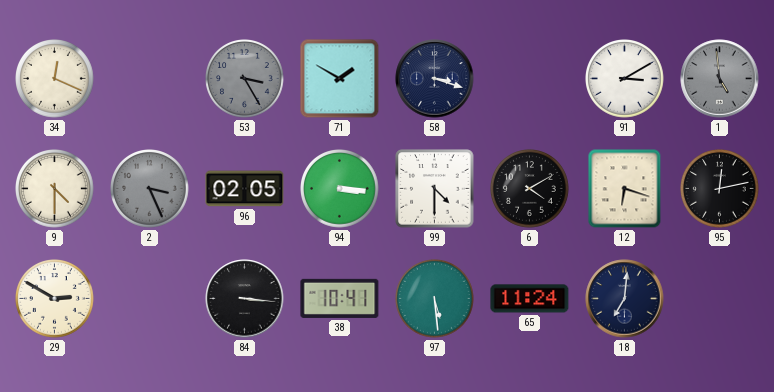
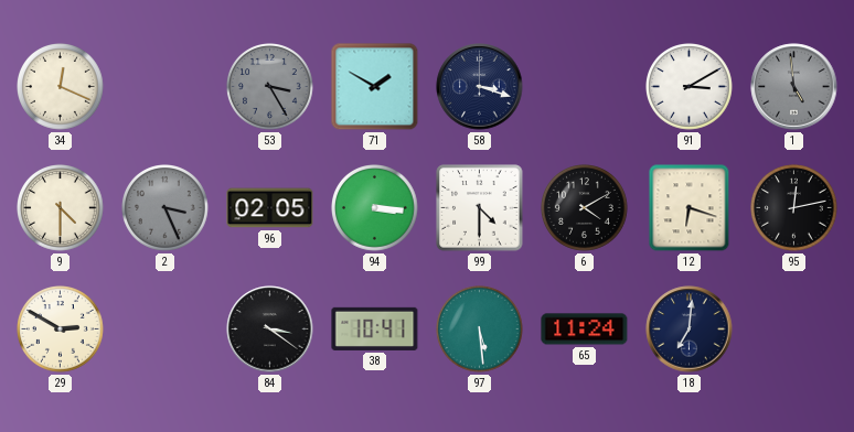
84: 3:16 -> 3:21
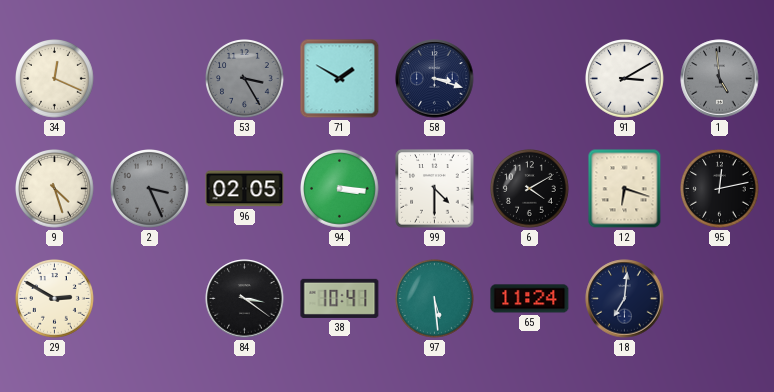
9: 4:30 -> 4:27
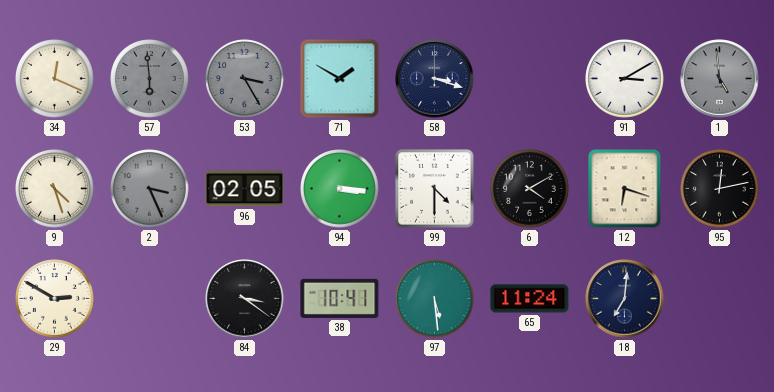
57: none -> 5:59
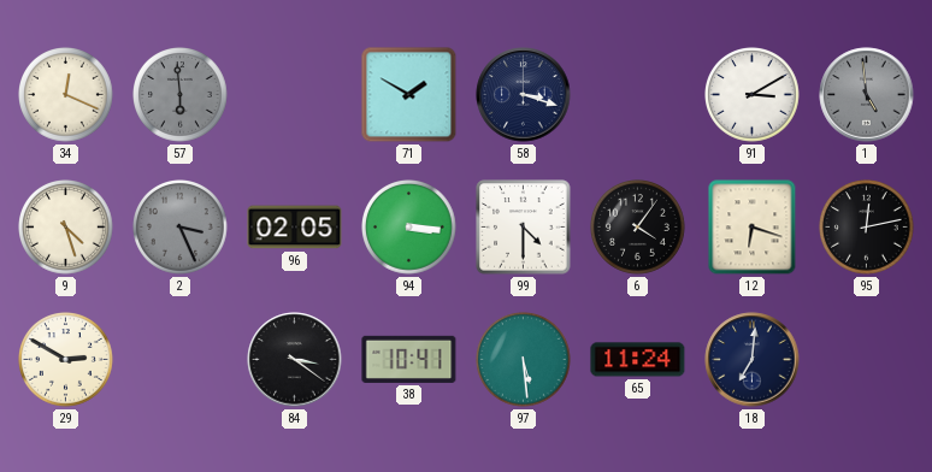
53: 3:25 -> none
6: 4:10 -> 4:06
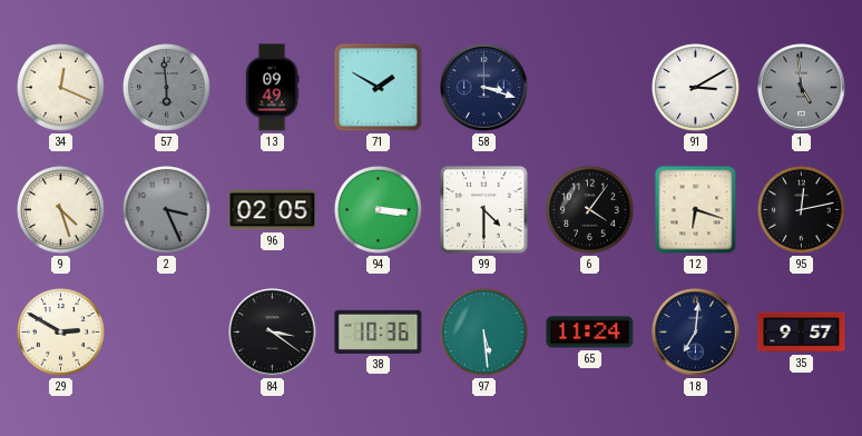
13: none -> 09:49
38: 10:41 -> 10:36
35: none -> 9:57
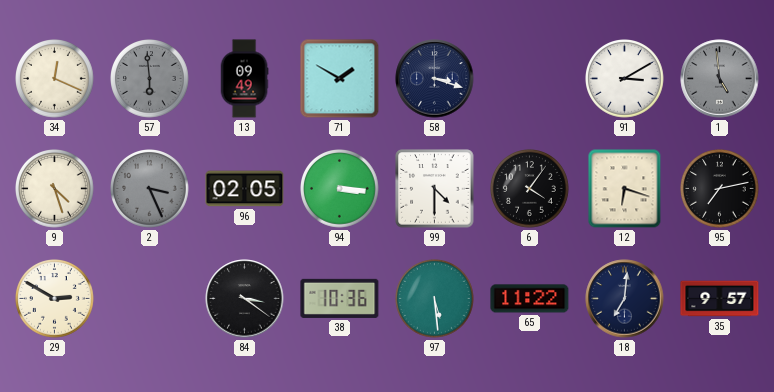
95: 12:13 -> 7:13
65: 11:24 -> 11:22
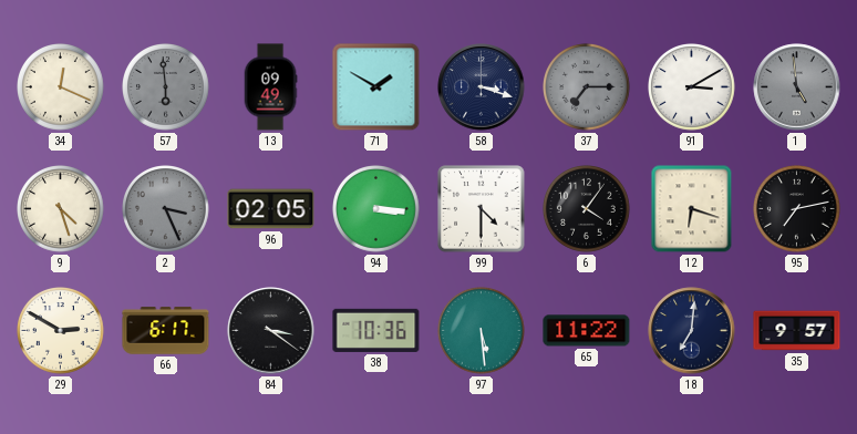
37: none -> 7:15
66: none -> 6:17
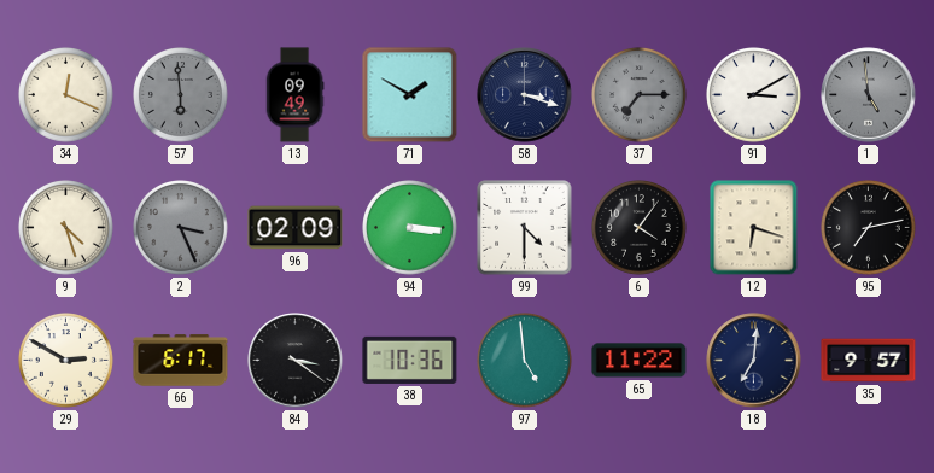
96: 02:05 -> 02:09
97: 5:29 -> 4:59
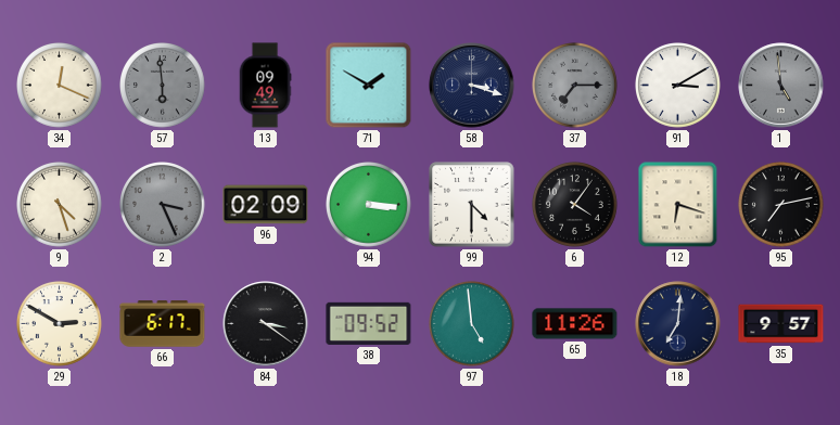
38: 10:36 -> 09:52
65: 11:22 -> 11:26
